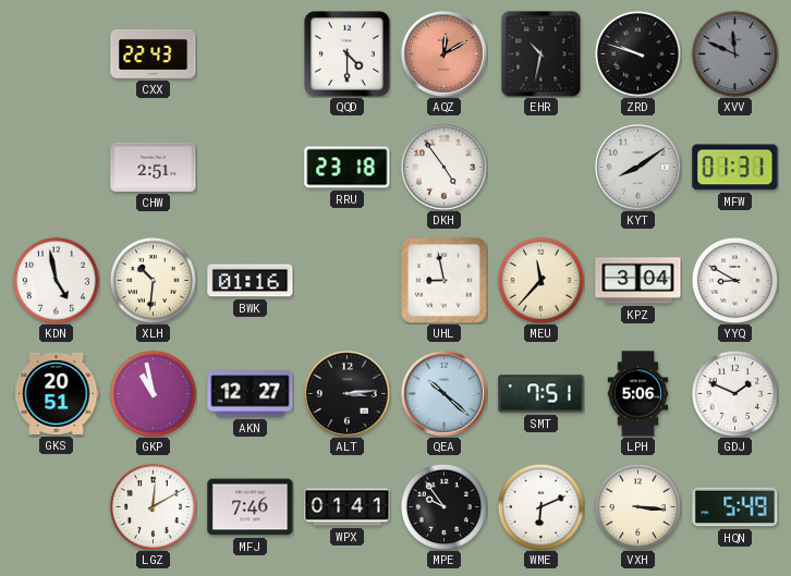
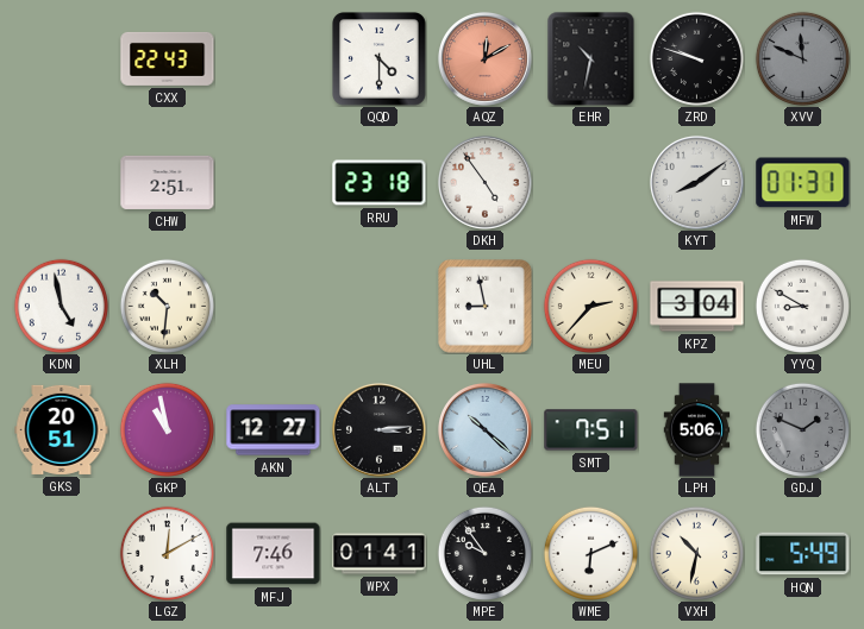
BWK: 01:16 -> none
MEU: 11:37 -> 2:37
GDJ dial: white -> grey
VXH: 3:16 -> 10:32
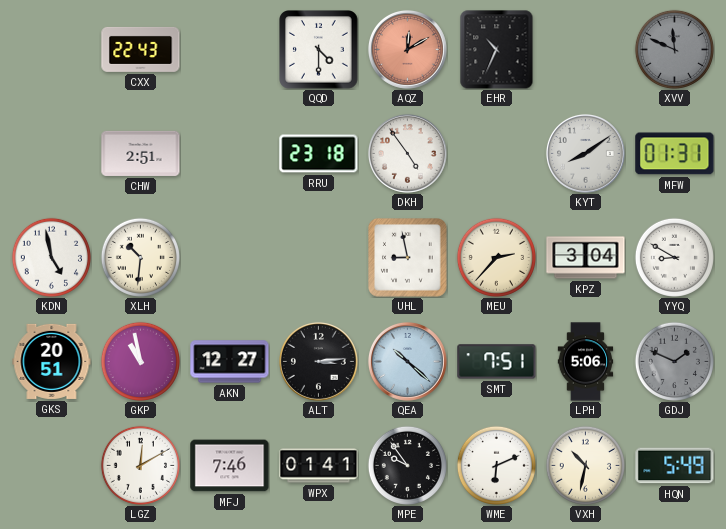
EHR: 10:32 -> 10:34
ZRD: 9:48 -> none
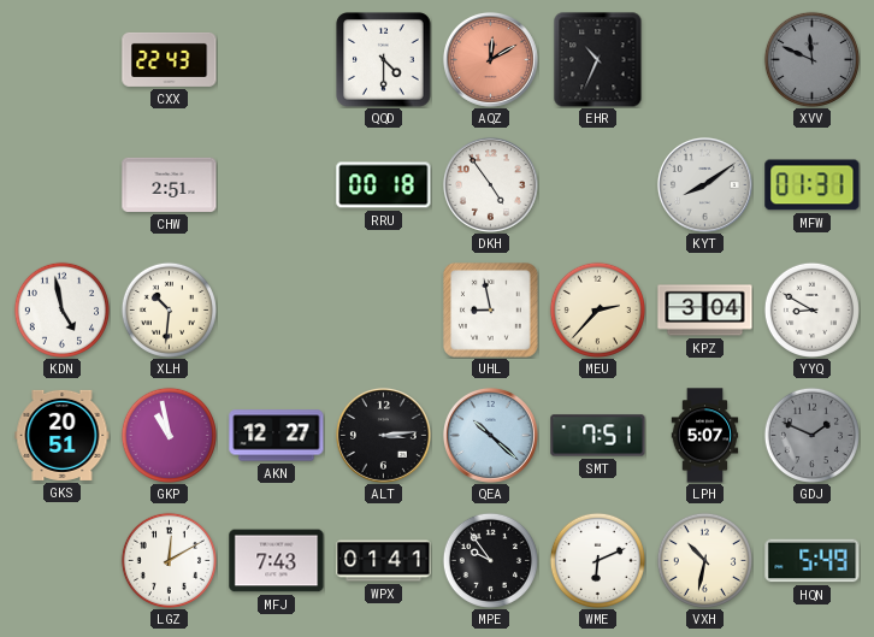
RRU: 23:18 -> 00:18
LPH: 5:06 -> 5:07
MFJ: 7:46 -> 7:43
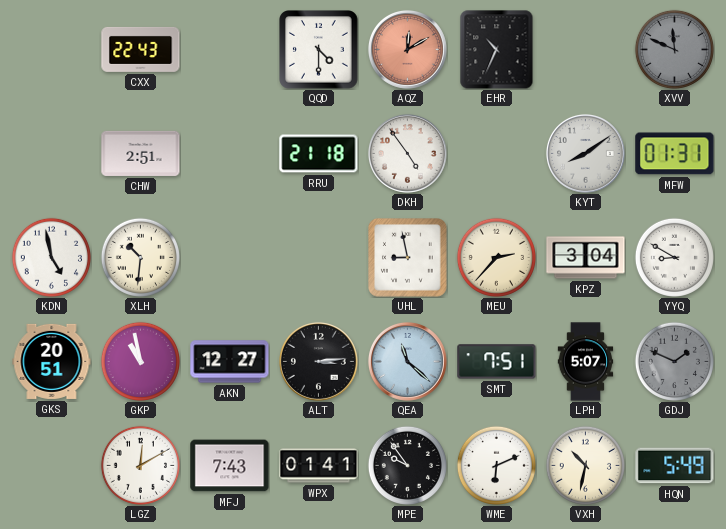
RRU: 00:18 -> 21:18
QEA: 10:22 -> 11:22
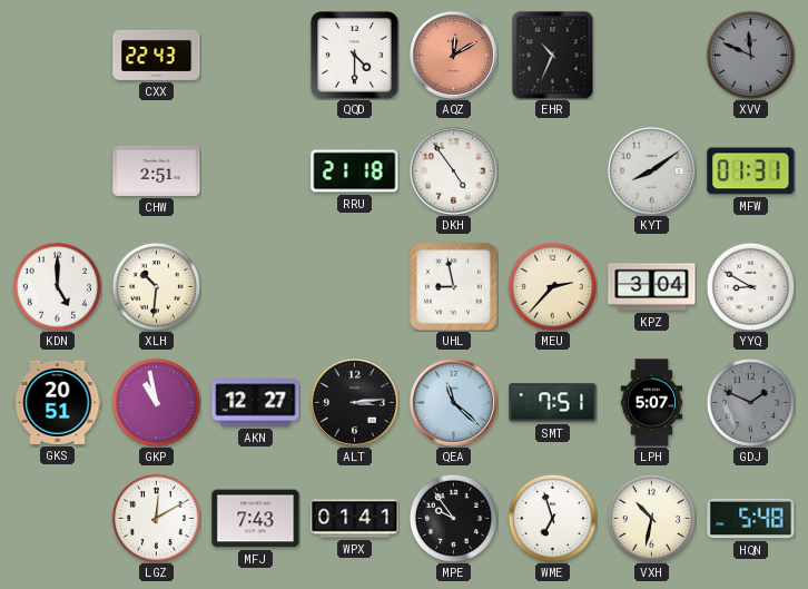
KDN: 4:58 -> 5:00
WME: 6:11 -> 6:57
HQN: 5:49 -> 5:48
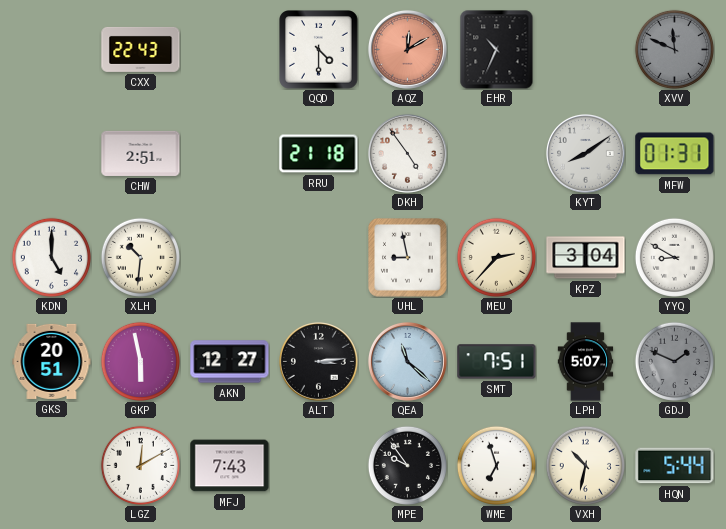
GKP: 10:58 -> 5:58
WPX: 01:41 -> none
HQN: 5:48 -> 5:44
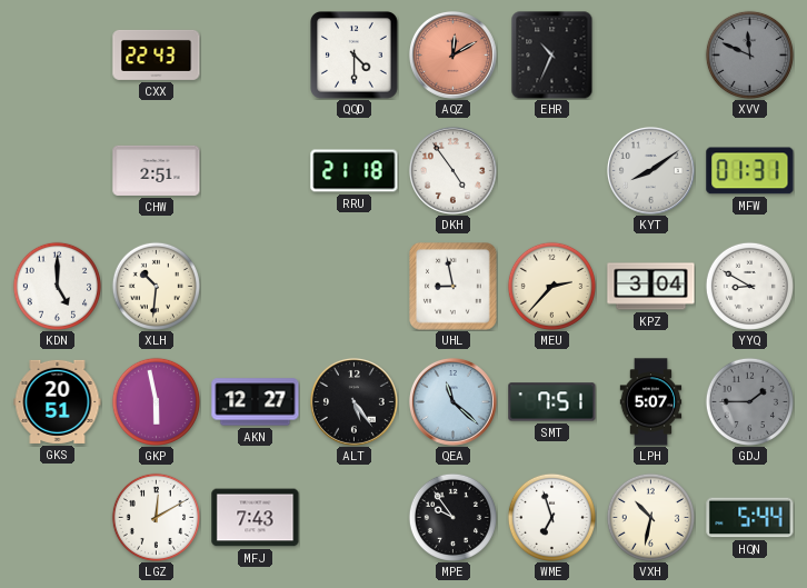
ALT: 3:14 -> 5:24
GDJ: 1:49 -> 1:45
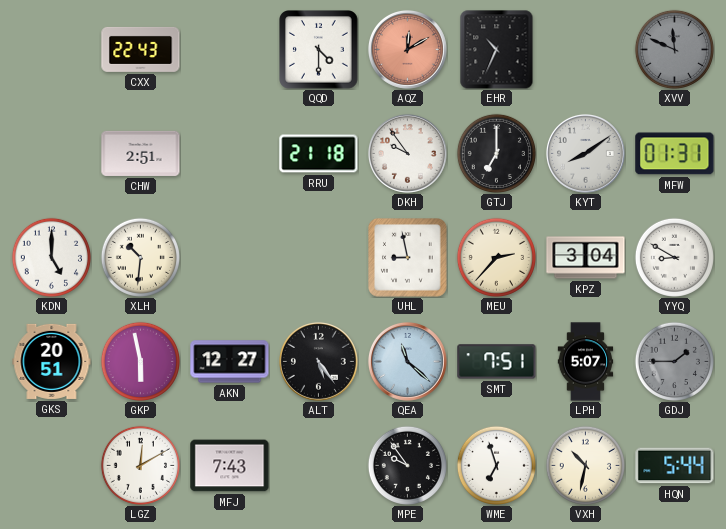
DKH: 4:54 -> 9:54
GTJ: none -> 7:00
